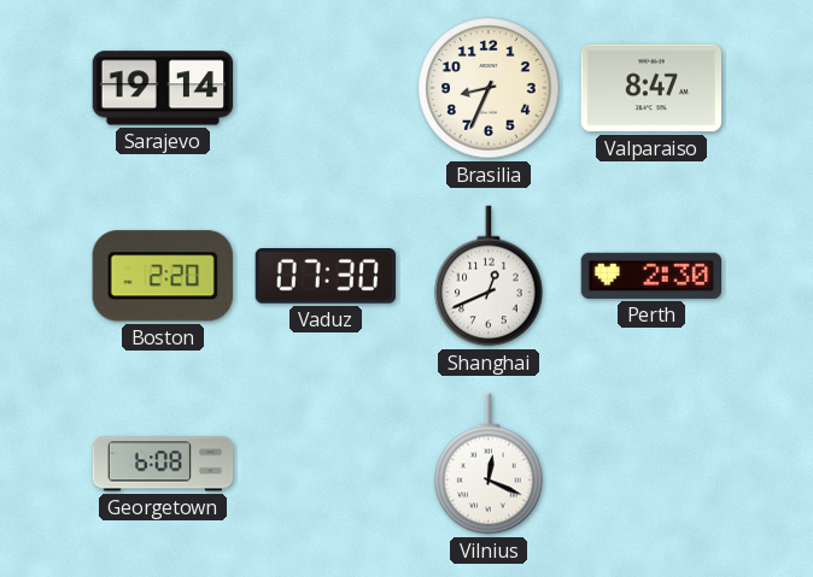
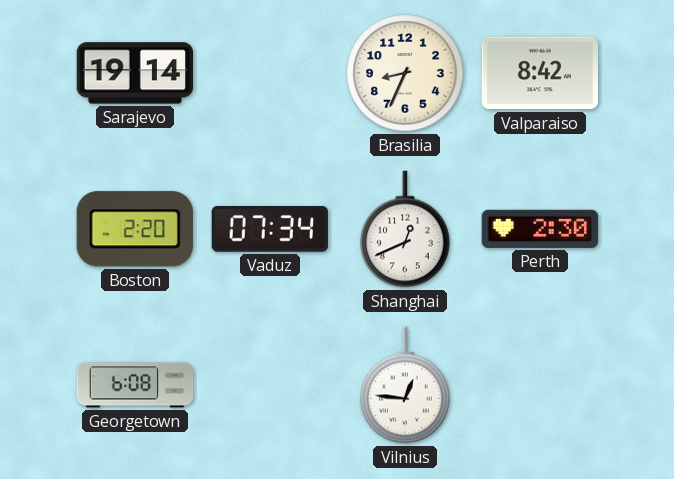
Valparaiso: 8:47 -> 8:42
Vaduz: 07:30 -> 07:34
Vilnius: 12:19 -> 12:46
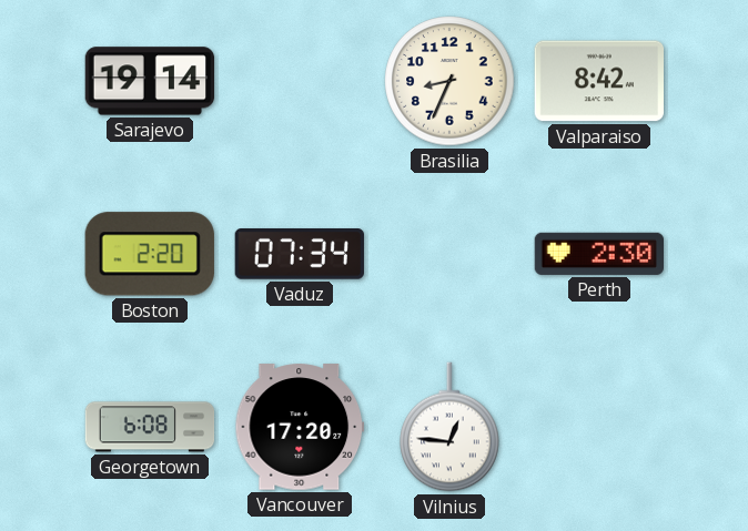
Shanghai: 12:41 -> none
Vancouver: none -> 17:20
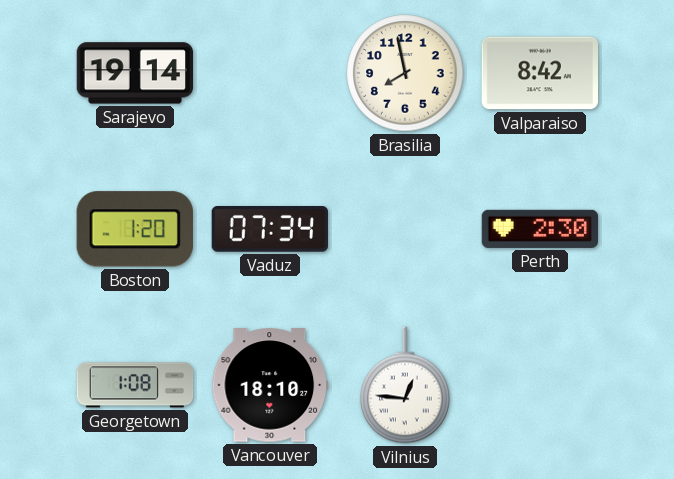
Brasilia: 8:34 -> 7:58
Boston: 2:20 -> 1:20
Georgetown: 6:08 -> 1:08
Vancouver: 17:20 -> 18:10
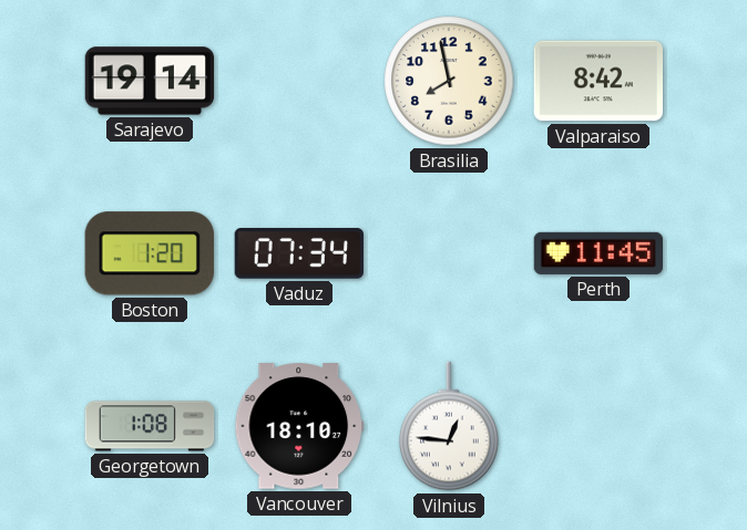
Perth: 2:30 -> 11:45
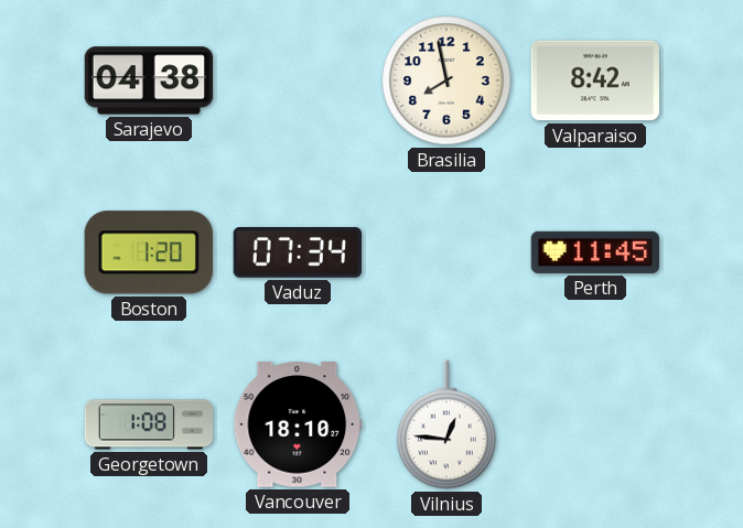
Sarajevo: 19:14 -> 04:38
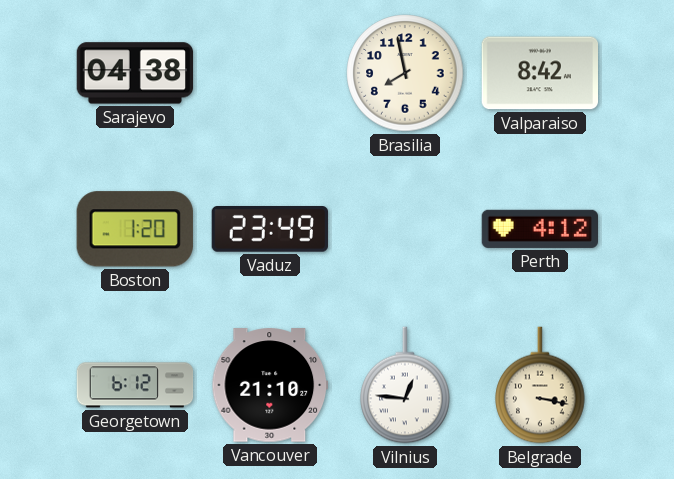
Vaduz: 07:34 -> 23:49
Perth: 11:45 -> 4:12
Georgetown: 1:08 -> 6:12
Vancouver: 18:10 -> 21:10
Belgrade: none -> 3:17
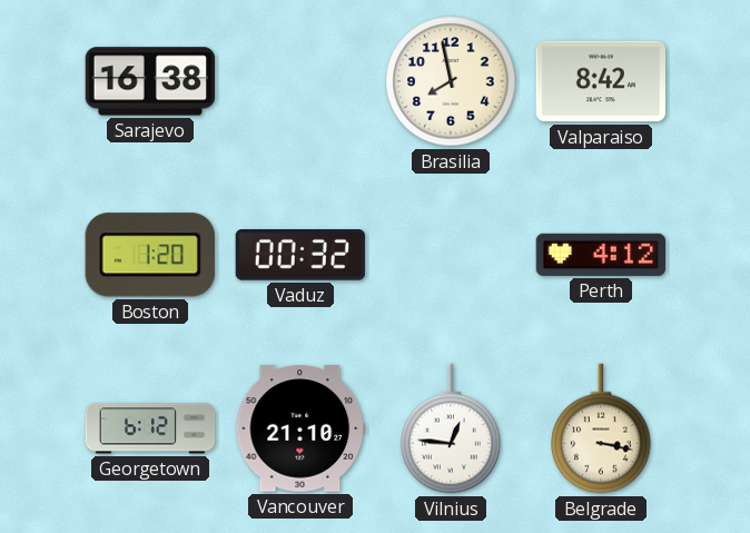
Sarajevo: 04:38 -> 16:38
Vaduz: 23:49 -> 00:32
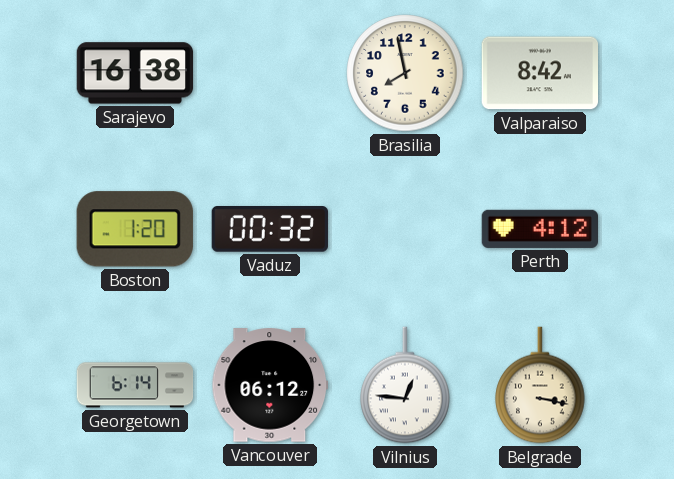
Georgetown: 6:12 -> 6:14
Vancouver: 21:10 -> 06:12
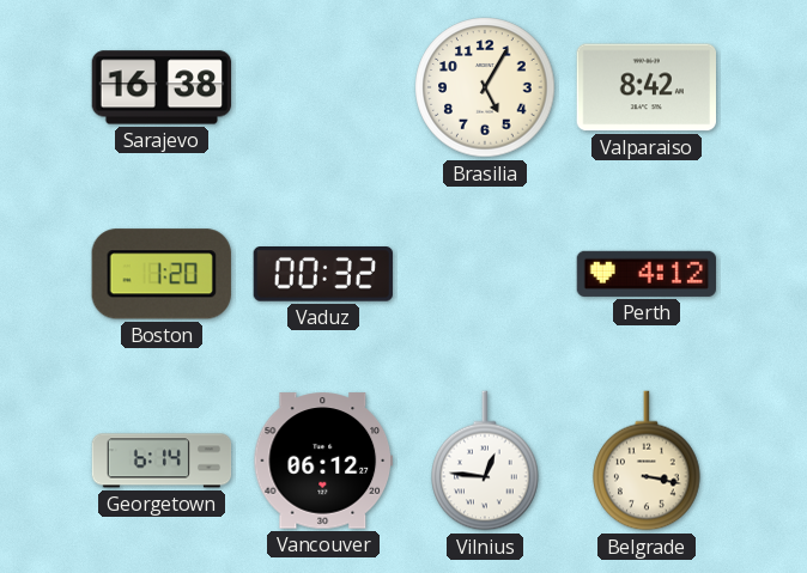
Brasilia: 7:58 -> 5:05
